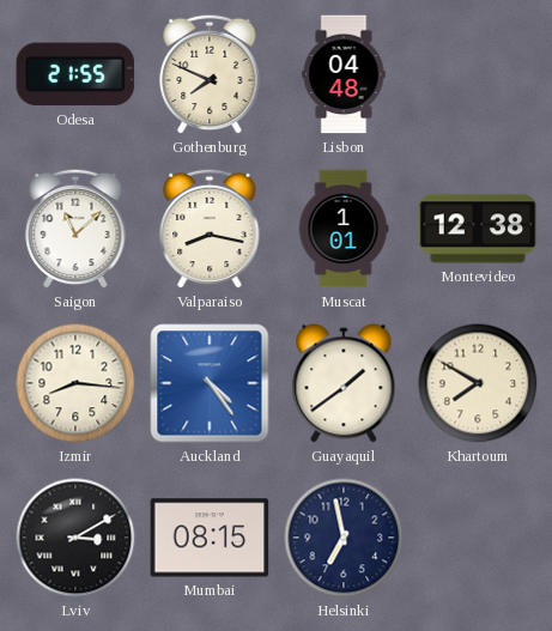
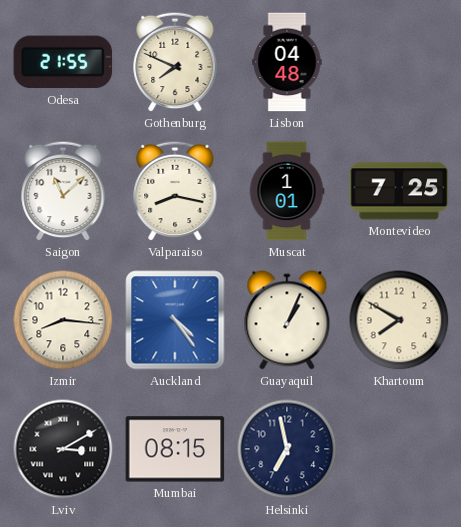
Montevideo: 12:38 -> 7:25
Guayaquil: 1:39 -> 1:04
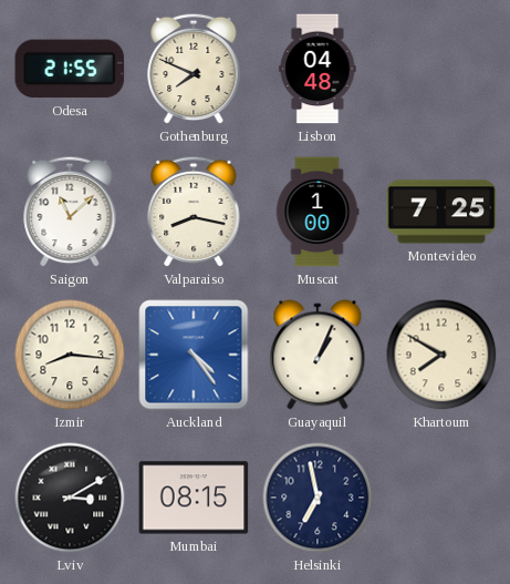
Muscat: 1:01 -> 1:00
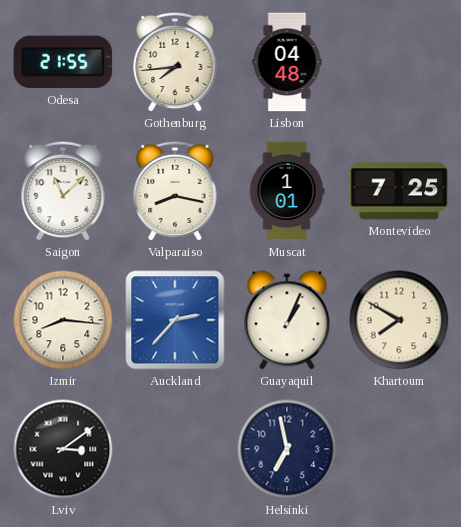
Gothenburg: 7:49 -> 7:44
Muscat: 1:00 -> 1:01
Auckland: 4:24 -> 2:37
Lviv: 3:10 -> 3:09
Mumbai: 08:15 -> none
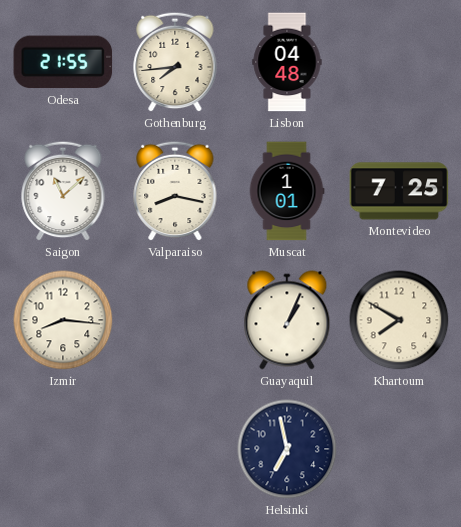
Auckland: 2:37 -> none
Lviv: 3:09 -> none
